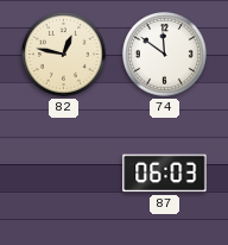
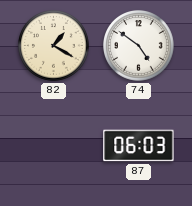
82: 12:47 -> 1:20
74: 11:51 -> 4:51
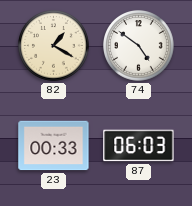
23: none -> 00:33
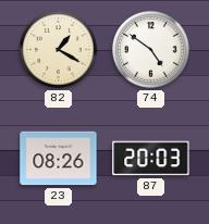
23: 00:33 -> 08:26
87: 06:03 -> 20:03
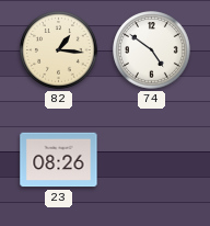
82: 1:20 -> 1:16
87: 20:03 -> none
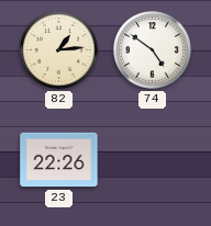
82: 1:16 -> 1:14
23: 08:26 -> 22:26
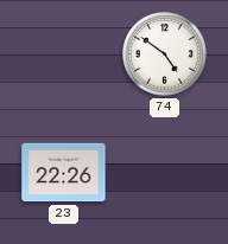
82: 1:14 -> none
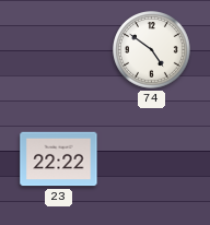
23: 22:26 -> 22:22
